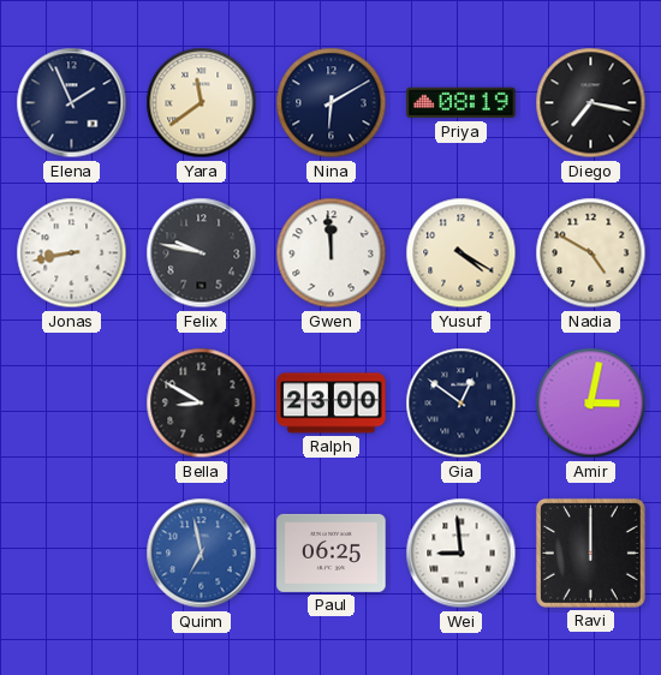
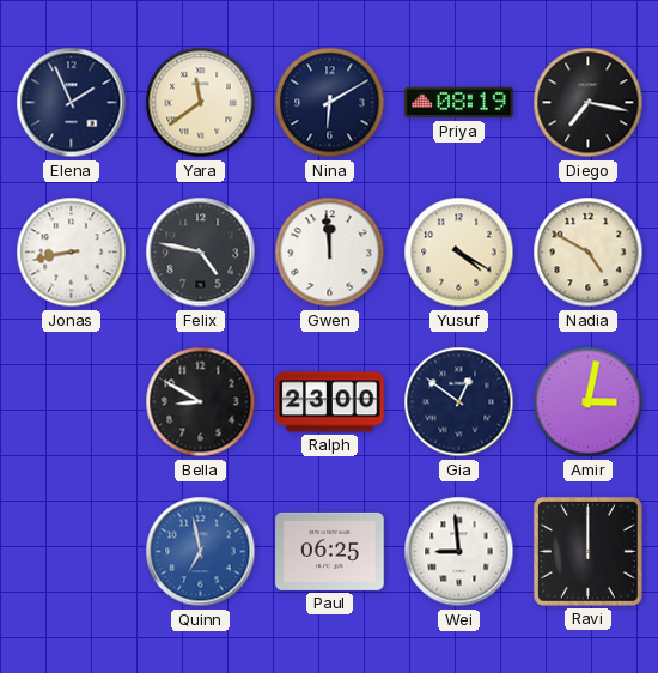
Felix: 9:47 -> 4:47
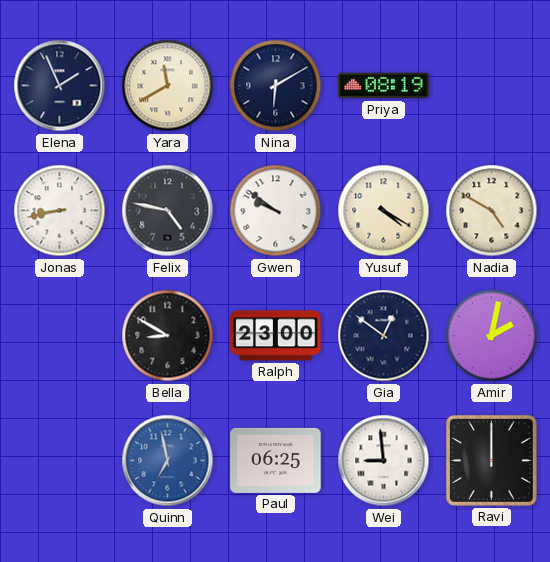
Yara: 11:39 -> 11:40
Diego: 7:17 -> none
Gwen: 11:59 -> 9:51
Amir: 3:02 -> 2:02
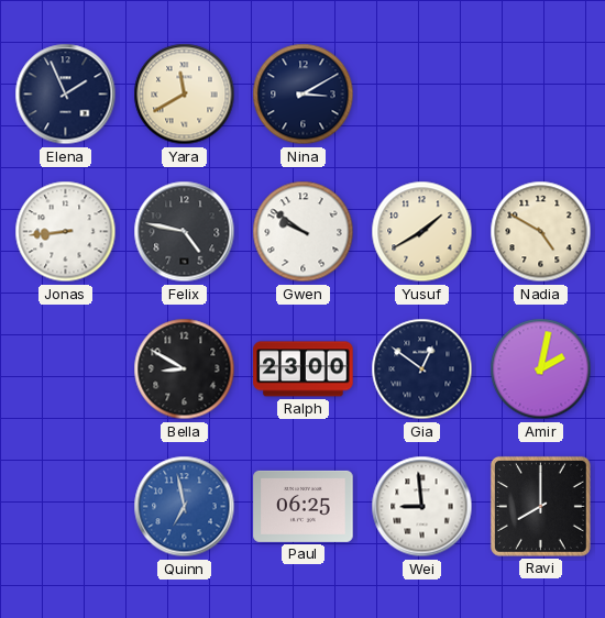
Nina: 6:10 -> 3:10
Priya: 08:19 -> none
Jonas: 8:43 -> 8:44
Yusuf: 4:20 -> 1:40
Ravi: 12:00 -> 8:00
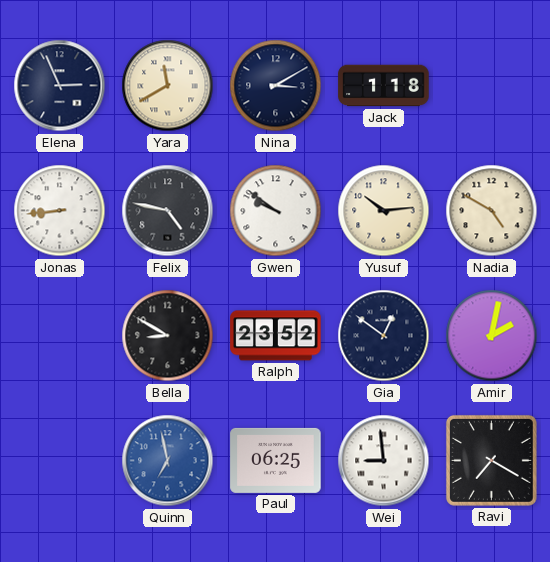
Elena: 1:56 -> 2:56
Jack: none -> 1:18
Yusuf: 1:40 -> 10:14
Ralph: 23:00 -> 23:52
Ravi: 8:00 -> 7:20
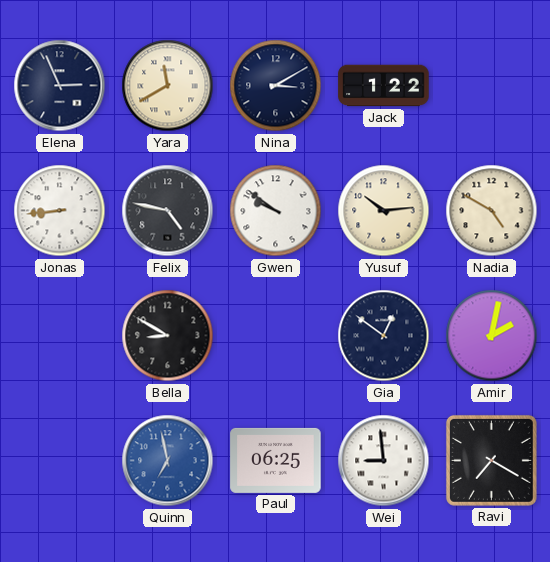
Jack: 1:18 -> 1:22
Ralph: 23:52 -> none
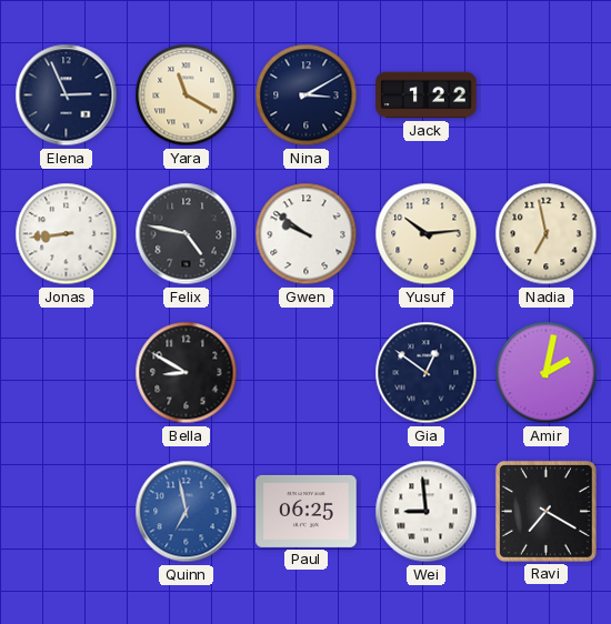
Yara: 11:40 -> 11:20
Nadia: 4:50 -> 6:58
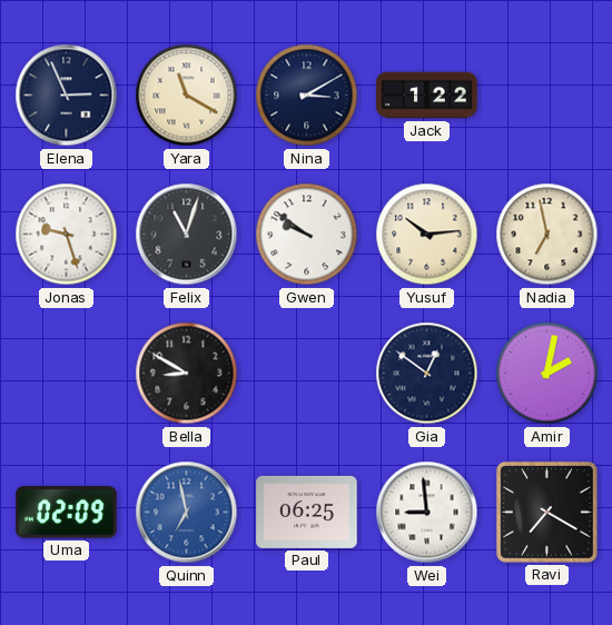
Jonas: 8:44 -> 9:27
Felix: 4:47 -> 11:03
Uma: none -> 02:09
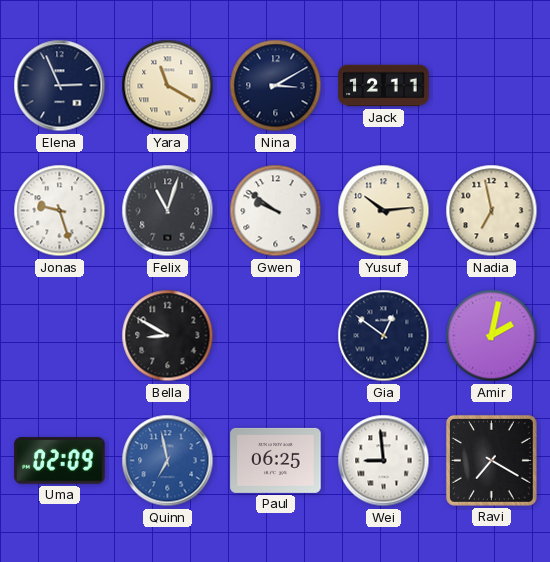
Jack: 1:22 -> 12:11
